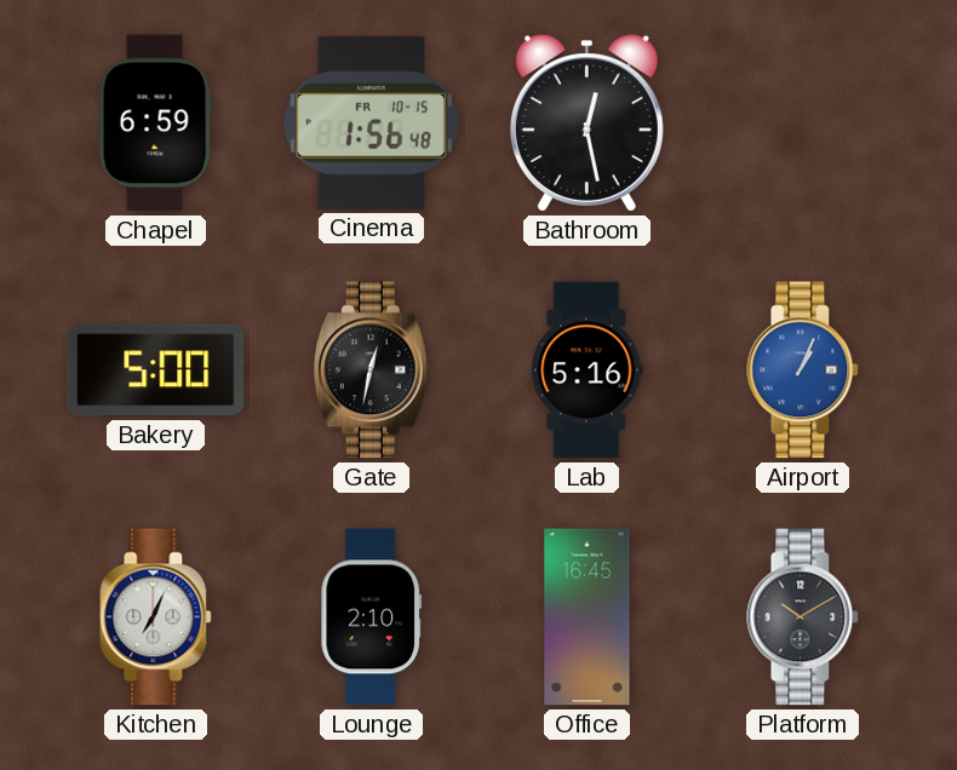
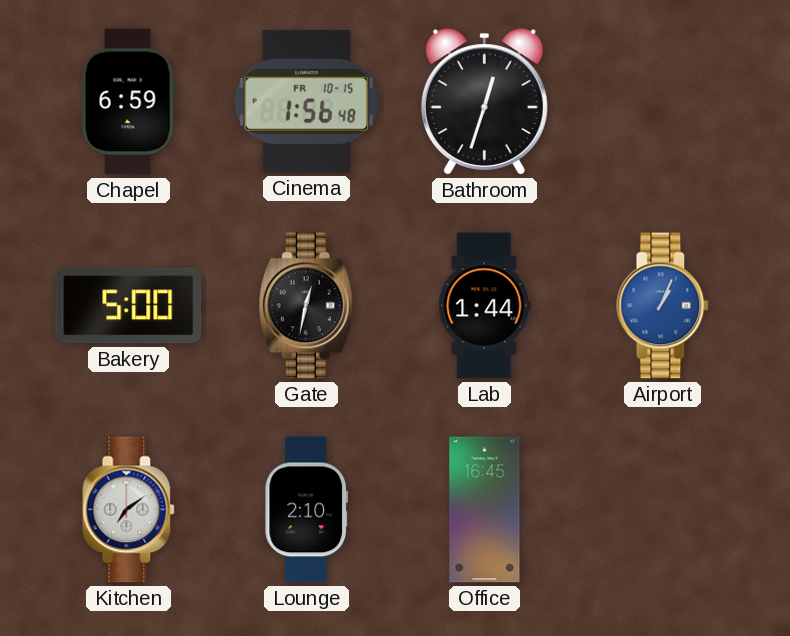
Bathroom: 12:28 -> 12:33
Lab: 5:16 -> 1:44
Kitchen: 7:04 -> 7:09
Platform: 10:10 -> none
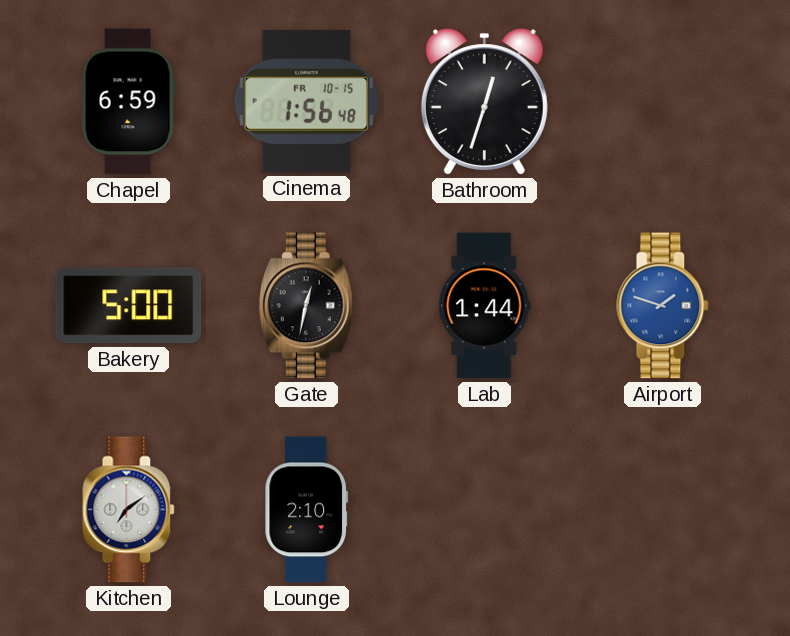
Airport: 1:04 -> 1:48
Office: 16:45 -> none
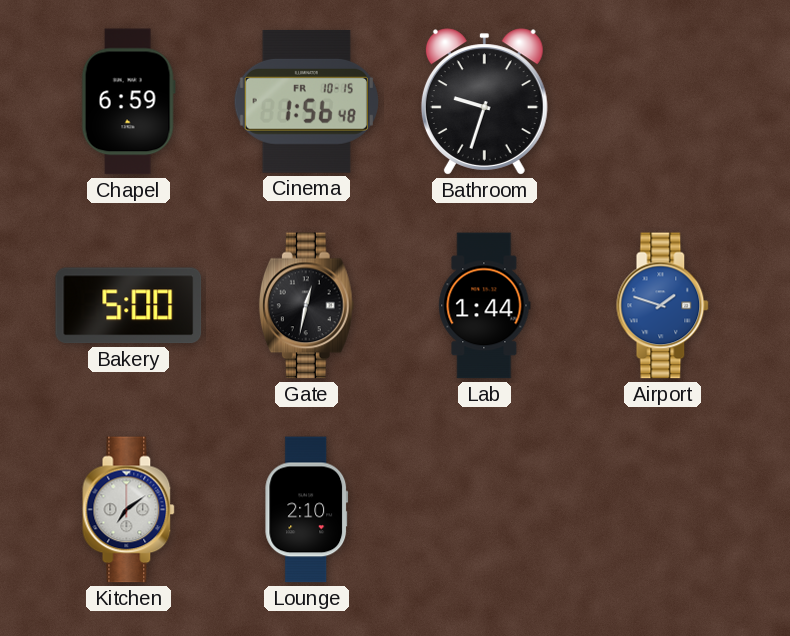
Bathroom: 12:33 -> 9:33
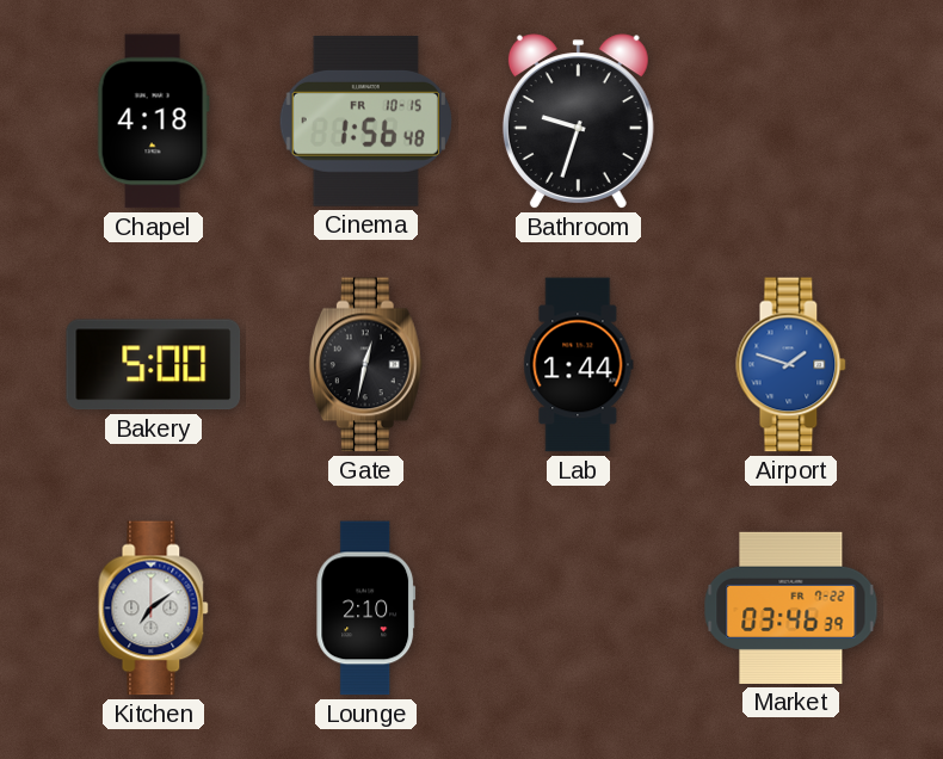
Chapel: 6:59 -> 4:18
Market: none -> 03:46
